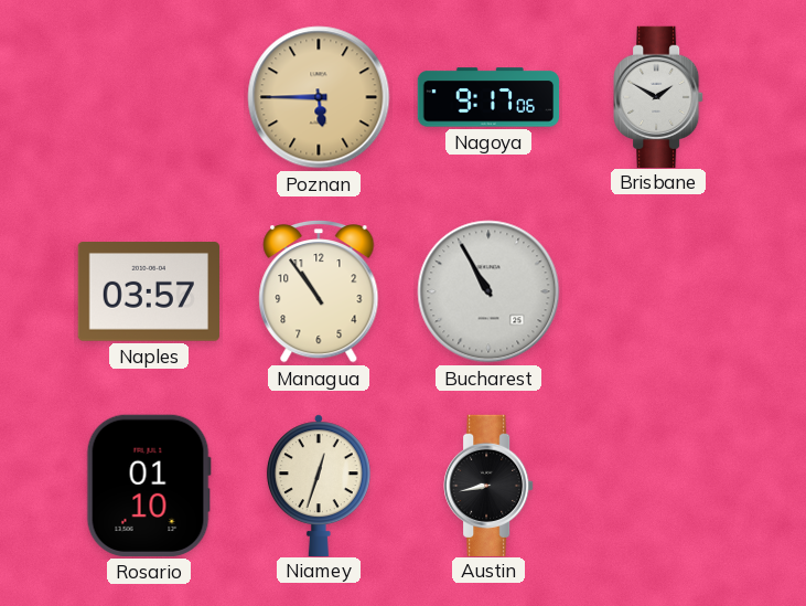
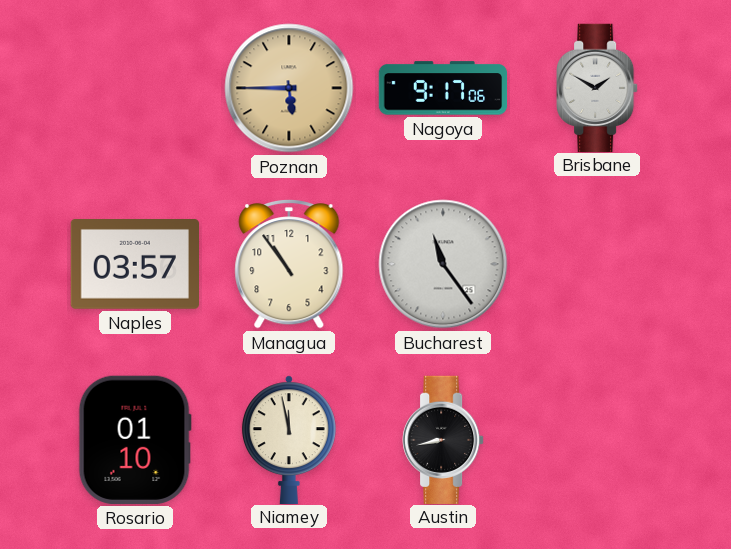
Bucharest: 10:55 -> 11:24
Niamey: 12:33 -> 11:58
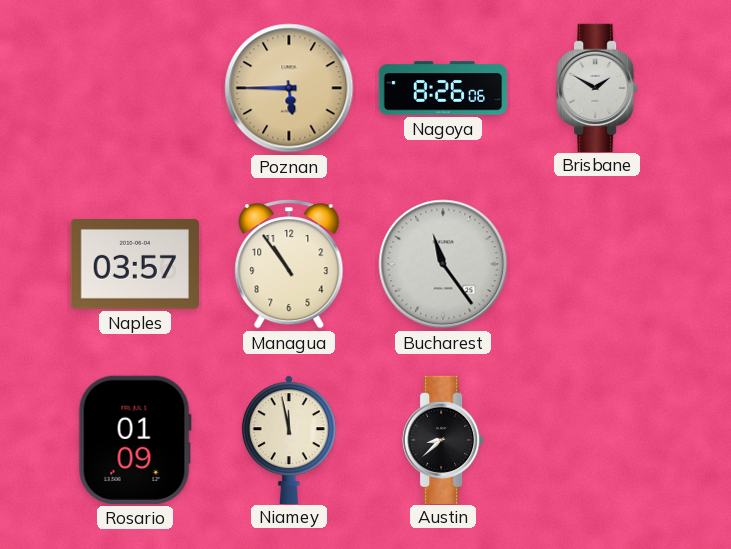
Nagoya: 9:17 -> 8:26
Rosario: 01:10 -> 01:09
Austin: 8:43 -> 8:38
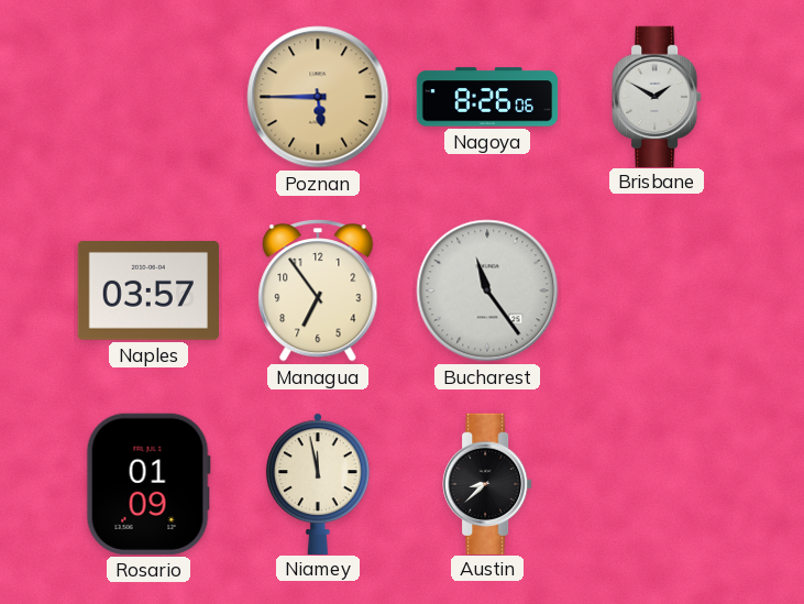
Managua: 10:54 -> 6:54
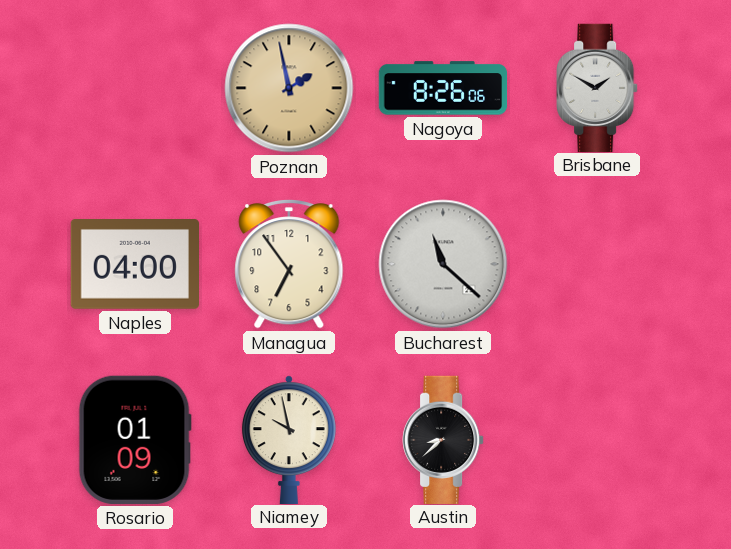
Poznan: 5:45 -> 1:58
Naples: 03:57 -> 04:00
Bucharest: 11:24 -> 11:22
Niamey: 11:58 -> 9:58
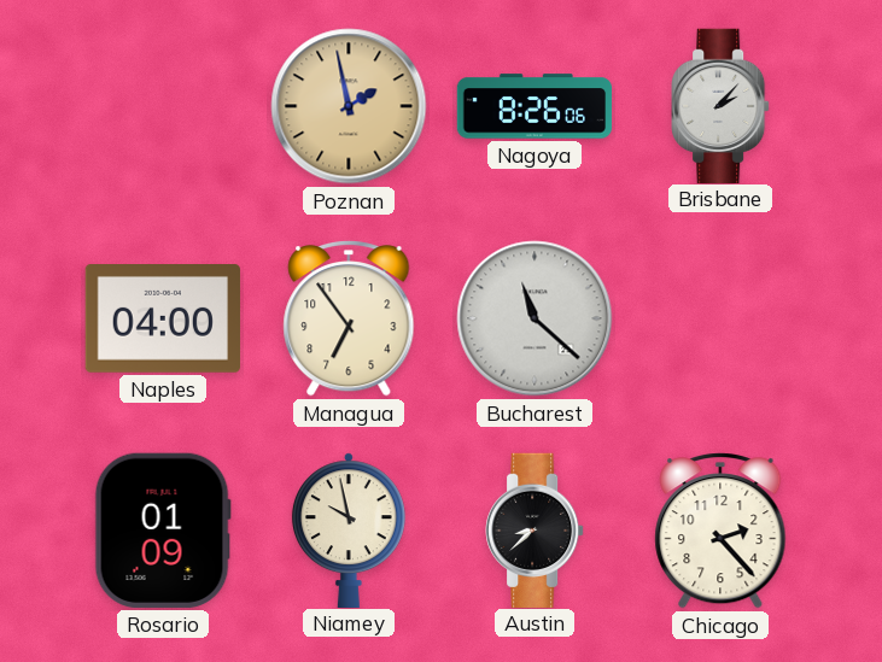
Brisbane: 1:50 -> 2:07
Chicago: none -> 2:23
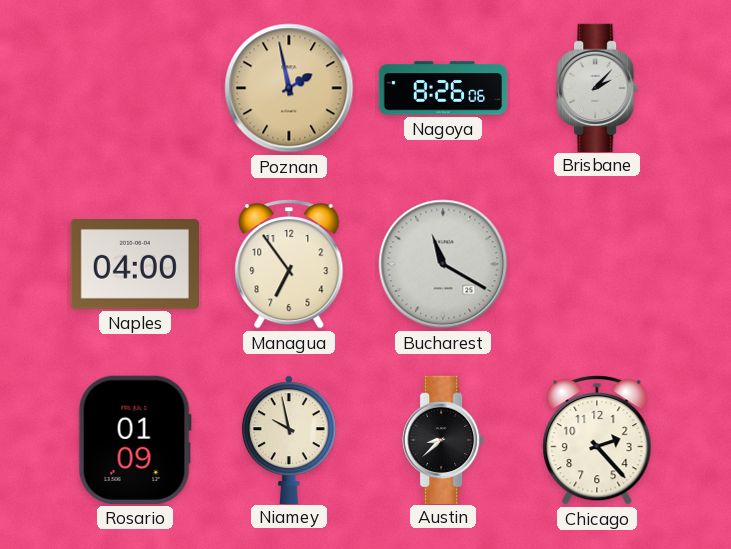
Bucharest: 11:22 -> 11:20
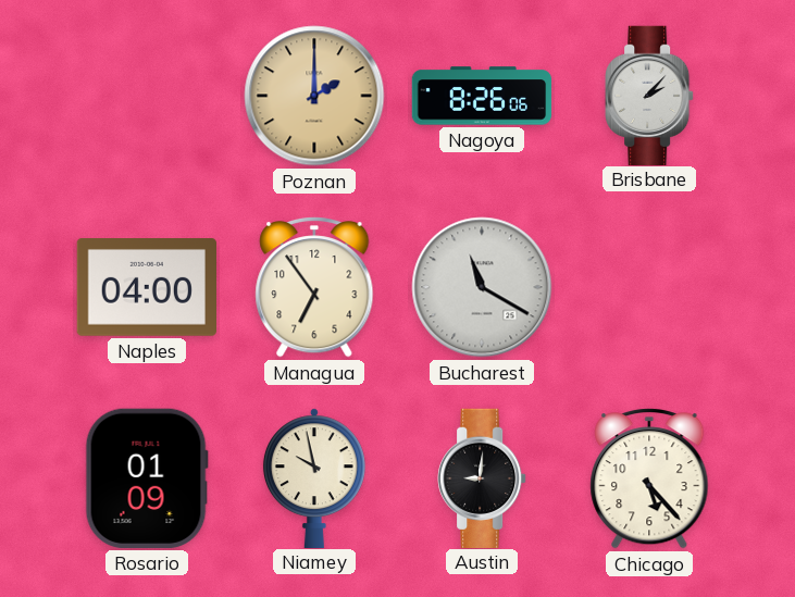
Poznan: 1:58 -> 2:00
Austin: 8:38 -> 9:01
Chicago: 2:23 -> 5:23
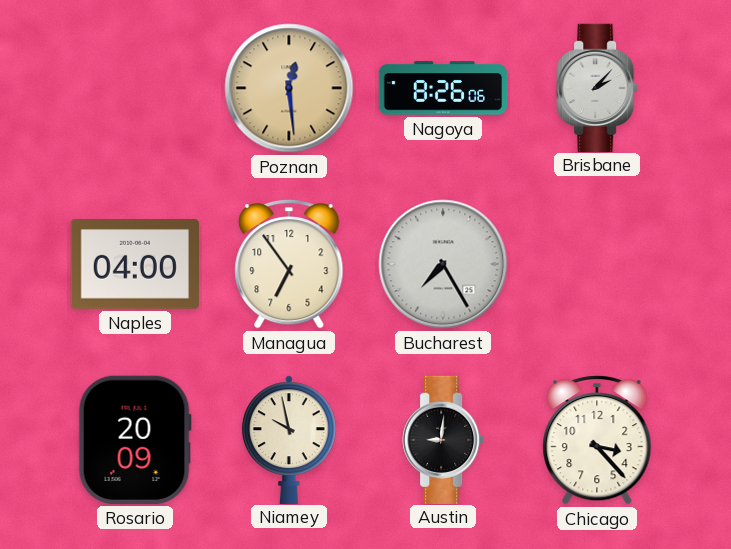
Poznan: 2:00 -> 12:29
Bucharest: 11:20 -> 7:25
Rosario: 01:09 -> 20:09
Chicago: 5:23 -> 3:23
